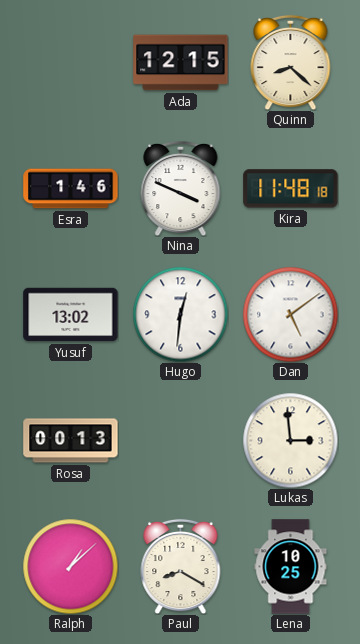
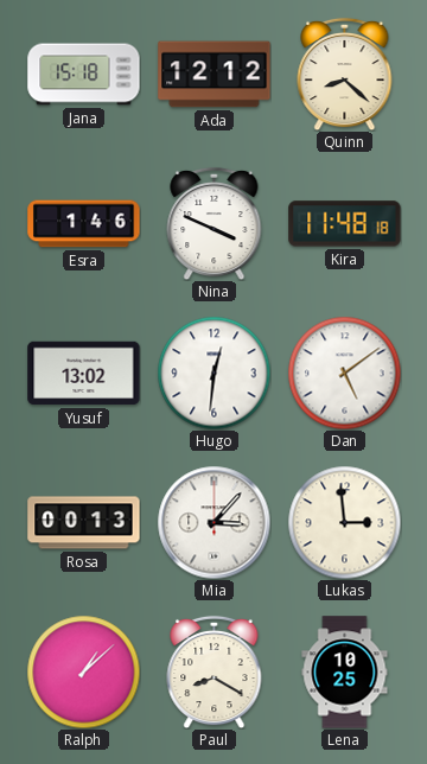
Jana: none -> 15:18
Ada: 12:15 -> 12:12
Mia: none -> 3:07
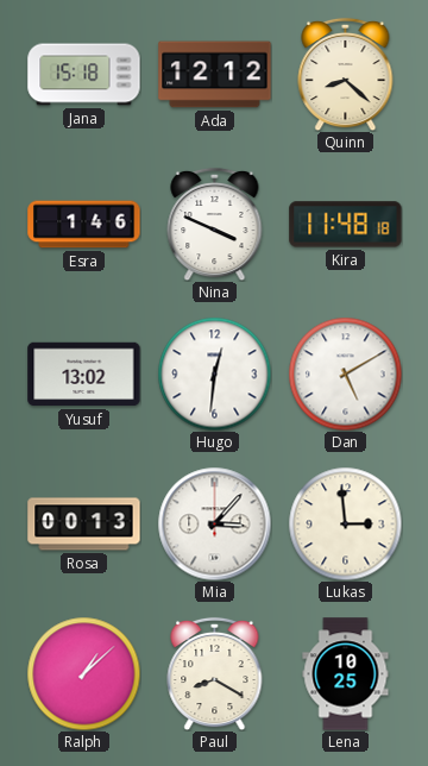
Dan: 5:09 -> 5:10
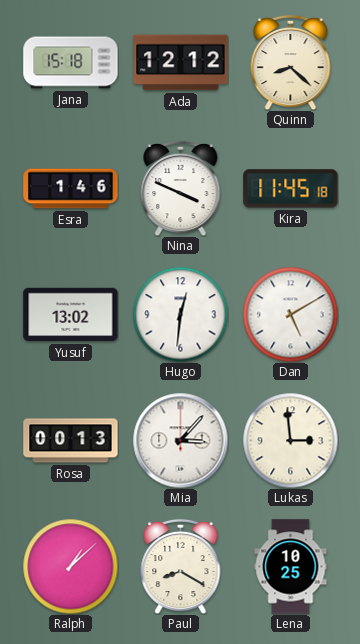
Kira: 11:48 -> 11:45
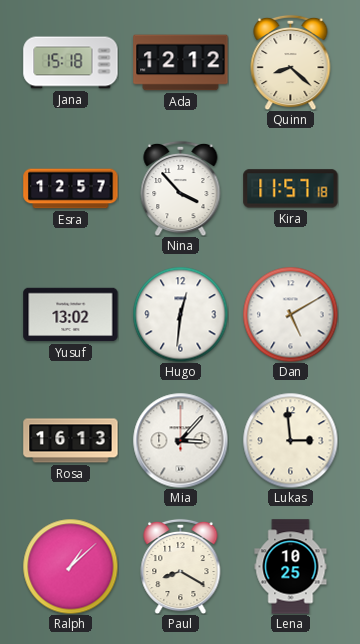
Esra: 1:46 -> 12:57
Nina: 3:49 -> 3:53
Kira: 11:45 -> 11:57
Rosa: 00:13 -> 16:13
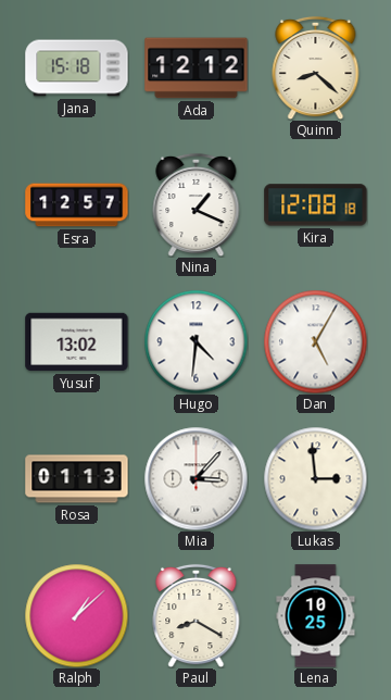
Nina: 3:53 -> 1:19
Kira: 11:57 -> 12:08
Hugo: 12:31 -> 4:31
Dan: 5:10 -> 5:05
Rosa: 16:13 -> 01:13
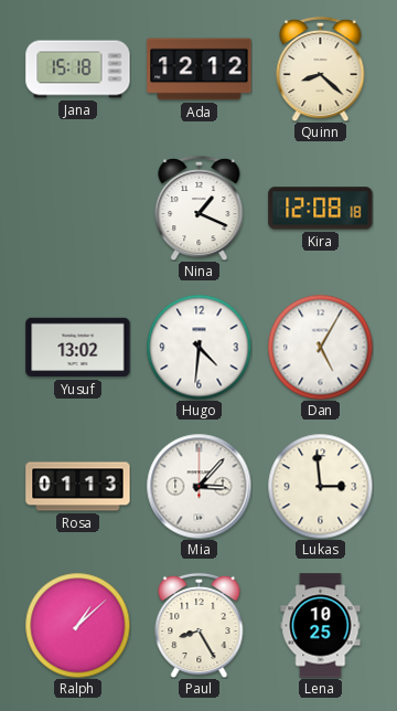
Esra: 12:57 -> none
Paul: 8:20 -> 8:25
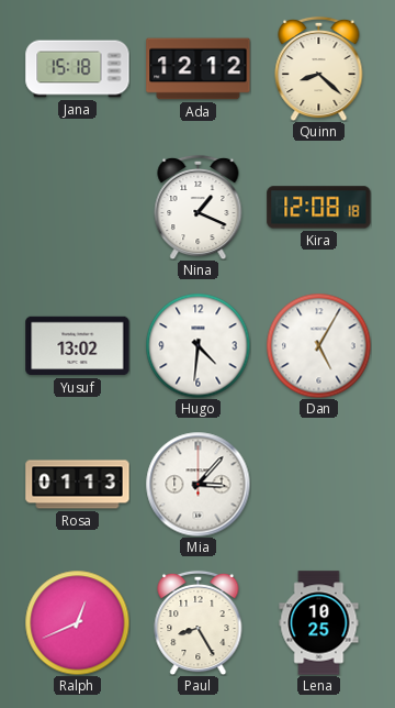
Lukas: 2:59 -> none
Ralph: 1:08 -> 12:41
